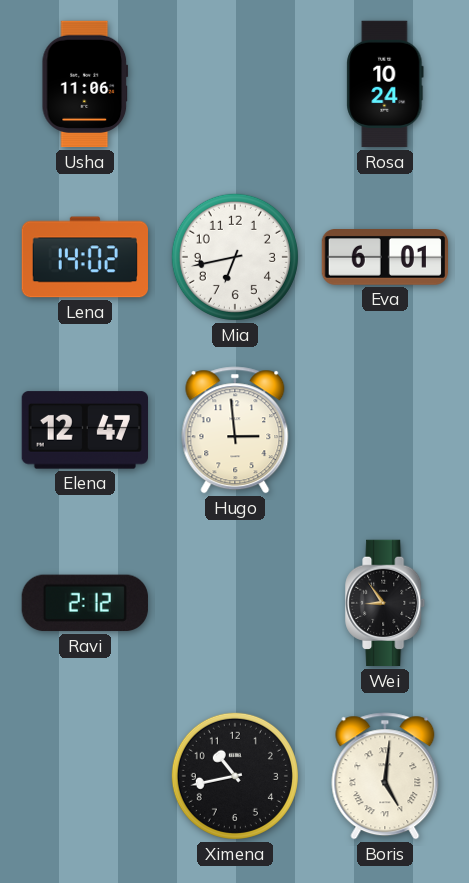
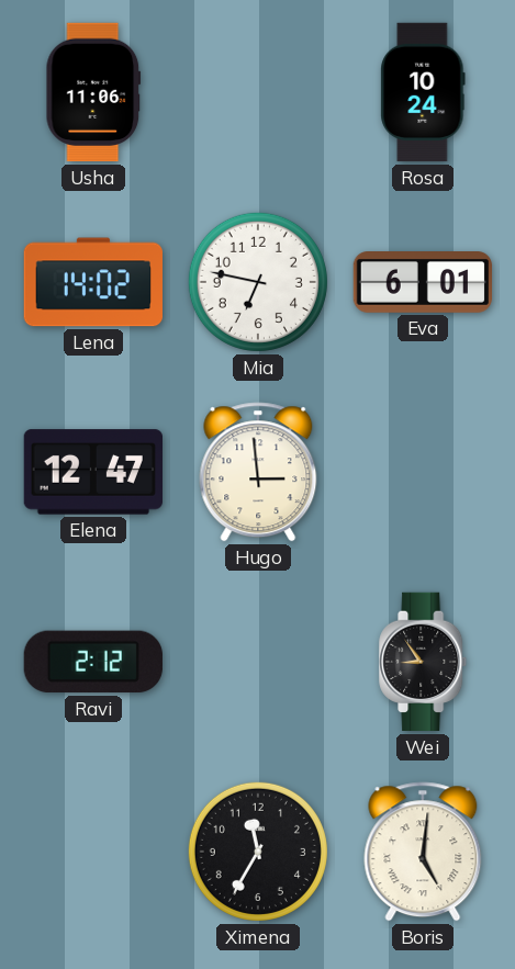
Mia: 6:43 -> 6:47
Ximena: 10:43 -> 11:35
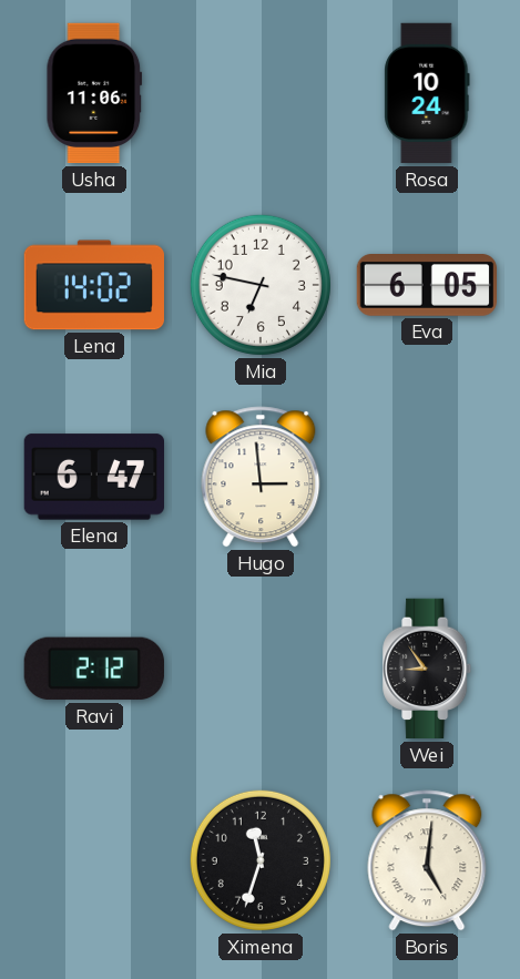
Eva: 6:01 -> 6:05
Elena: 12:47 -> 6:47
Ximena: 11:35 -> 11:33
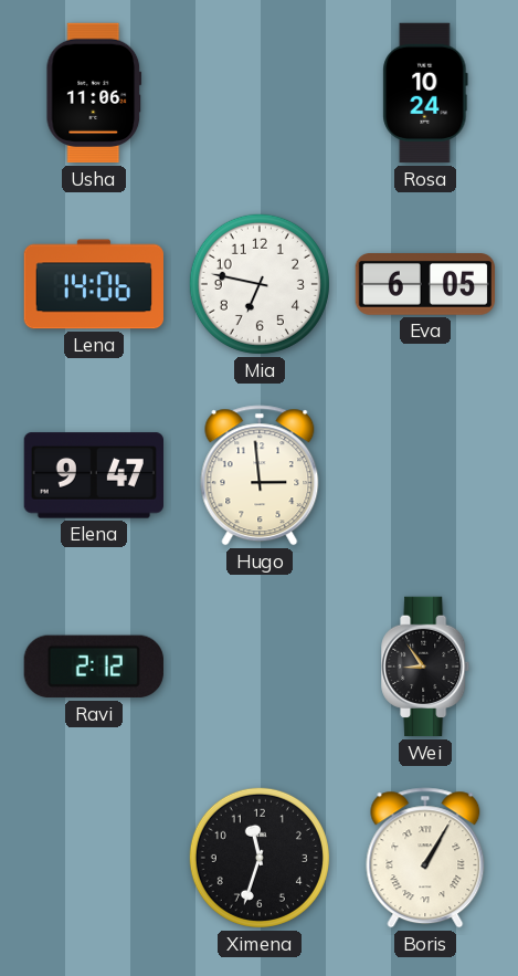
Lena: 14:02 -> 14:06
Elena: 6:47 -> 9:47
Boris: 5:01 -> 1:05
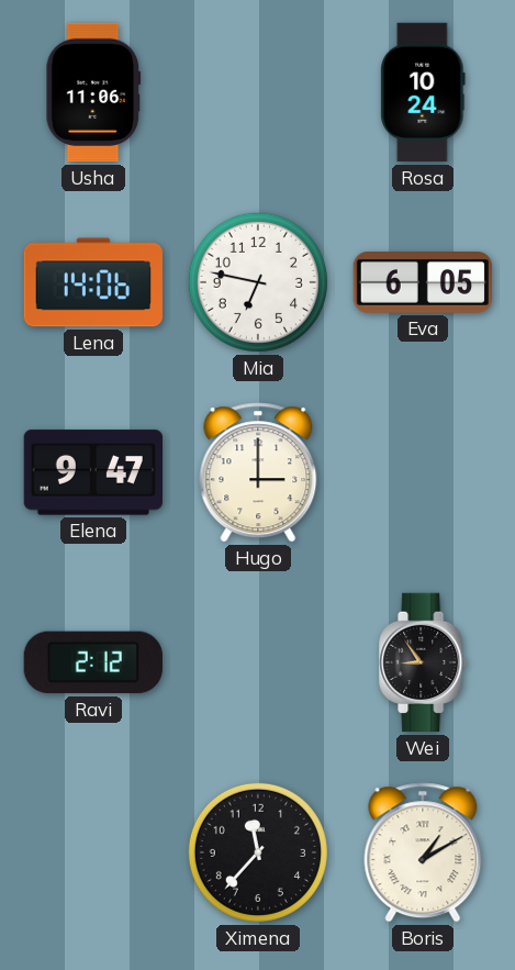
Hugo: 2:59 -> 3:00
Ximena: 11:33 -> 11:37
Boris: 1:05 -> 1:10
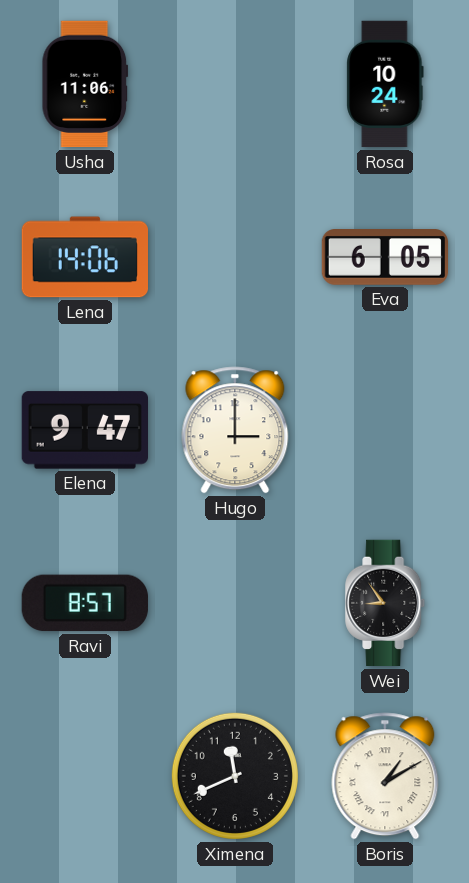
Mia: 6:47 -> none
Ravi: 2:12 -> 8:57
Ximena: 11:37 -> 11:41
